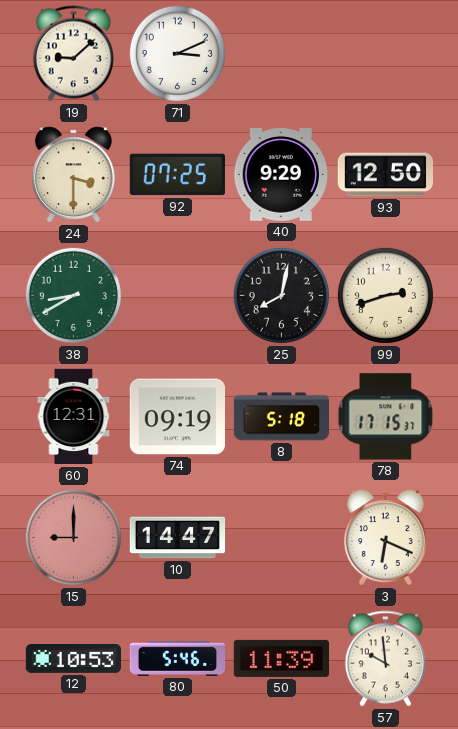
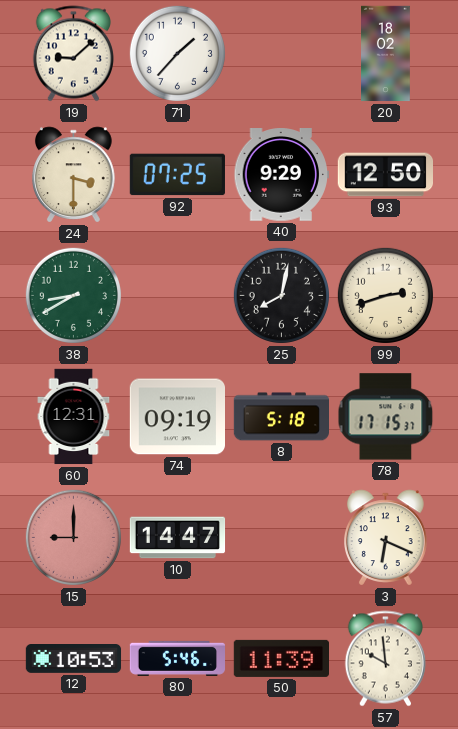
71: 3:11 -> 1:37
20: none -> 18:02
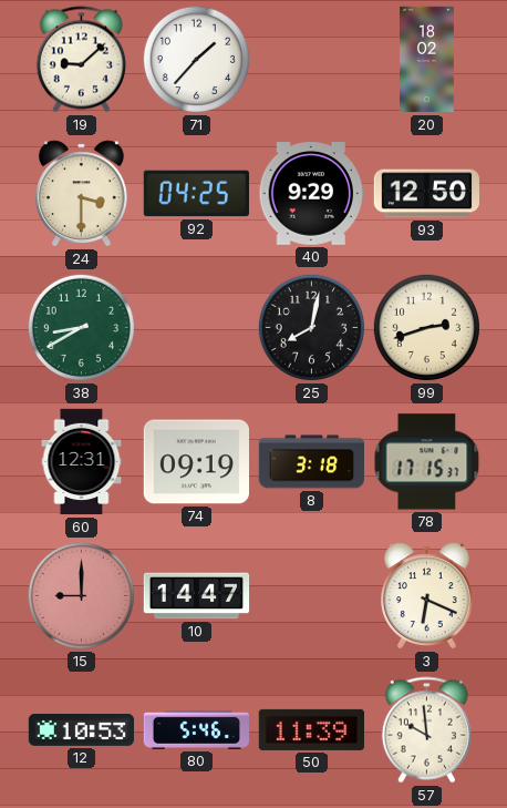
92: 07:25 -> 04:25
8: 5:18 -> 3:18
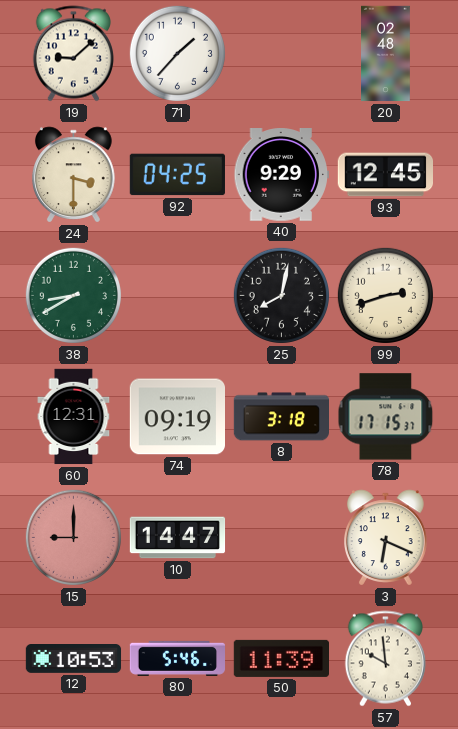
20: 18:02 -> 02:48
93: 12:50 -> 12:45
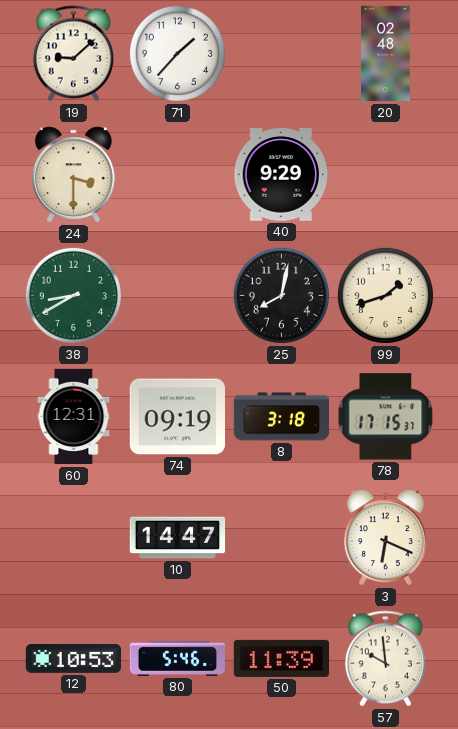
92: 04:25 -> none
93: 12:45 -> none
99: 2:42 -> 1:42
15: 9:00 -> none
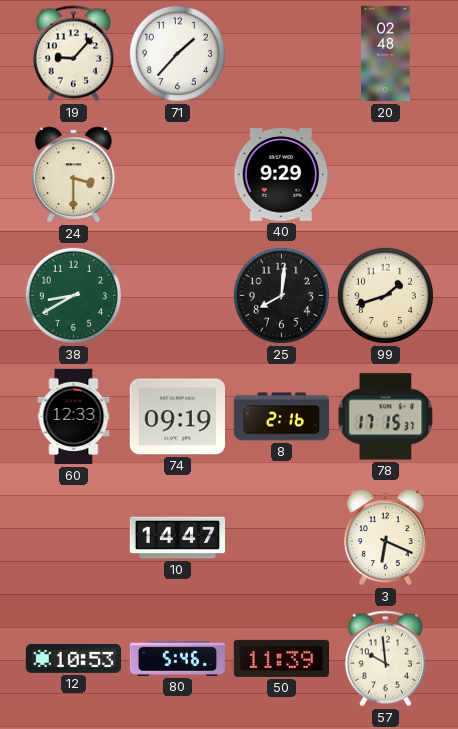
19: 9:08 -> 9:07
25: 8:02 -> 8:01
60: 12:31 -> 12:33
8: 3:18 -> 2:16
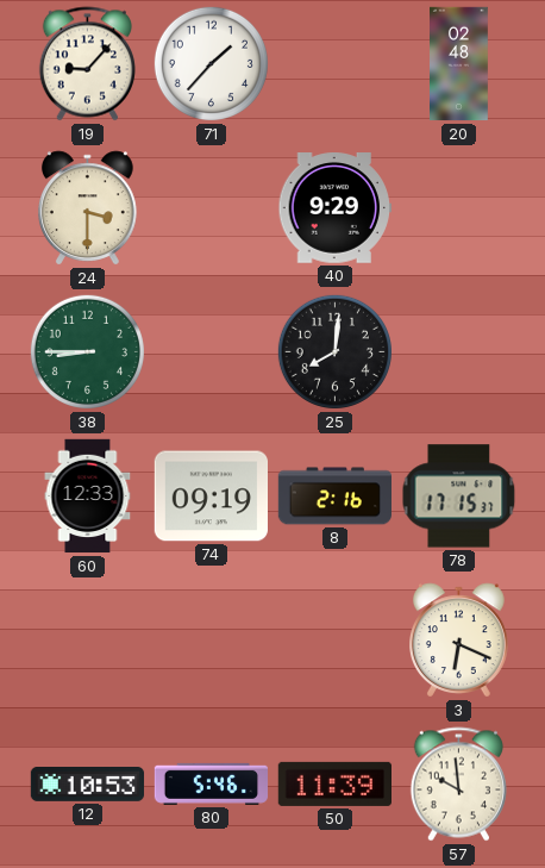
38: 8:40 -> 8:45
99: 1:42 -> none
10: 14:47 -> none
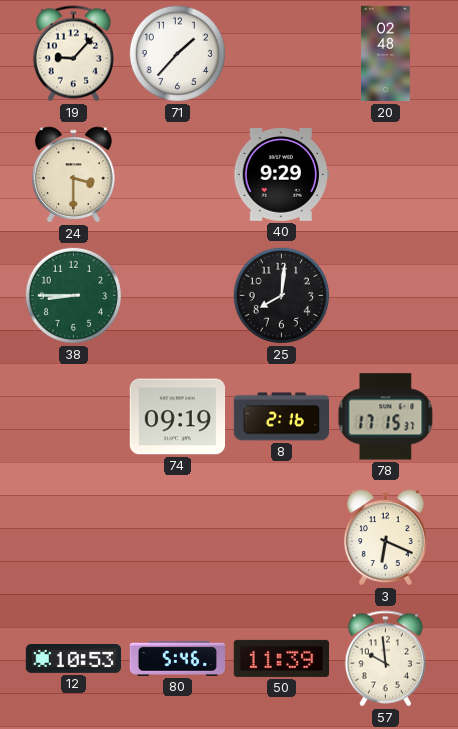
60: 12:33 -> none
